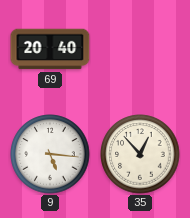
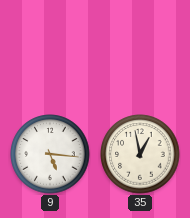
69: 20:40 -> none
35: 12:53 -> 12:58
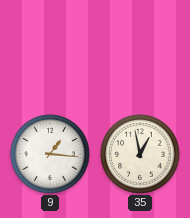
9: 5:16 -> 1:16
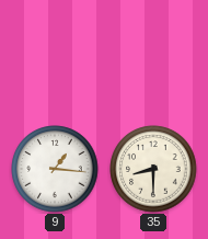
35: 12:58 -> 8:30
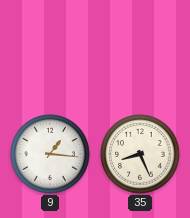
35: 8:30 -> 8:26
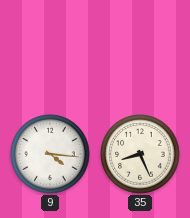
9: 1:16 -> 4:16
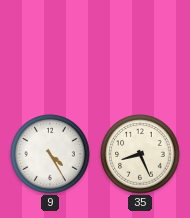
9: 4:16 -> 4:25
